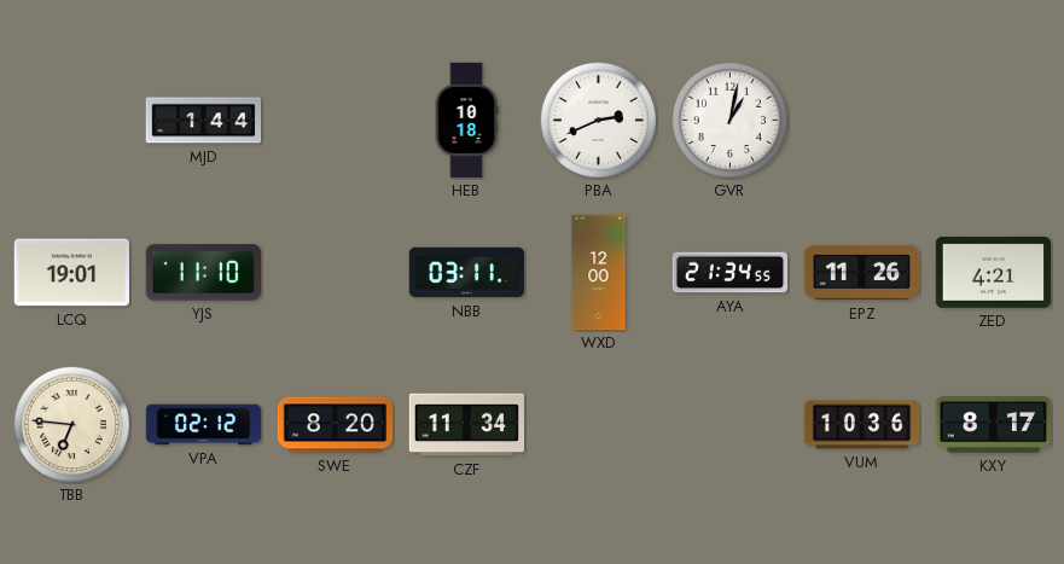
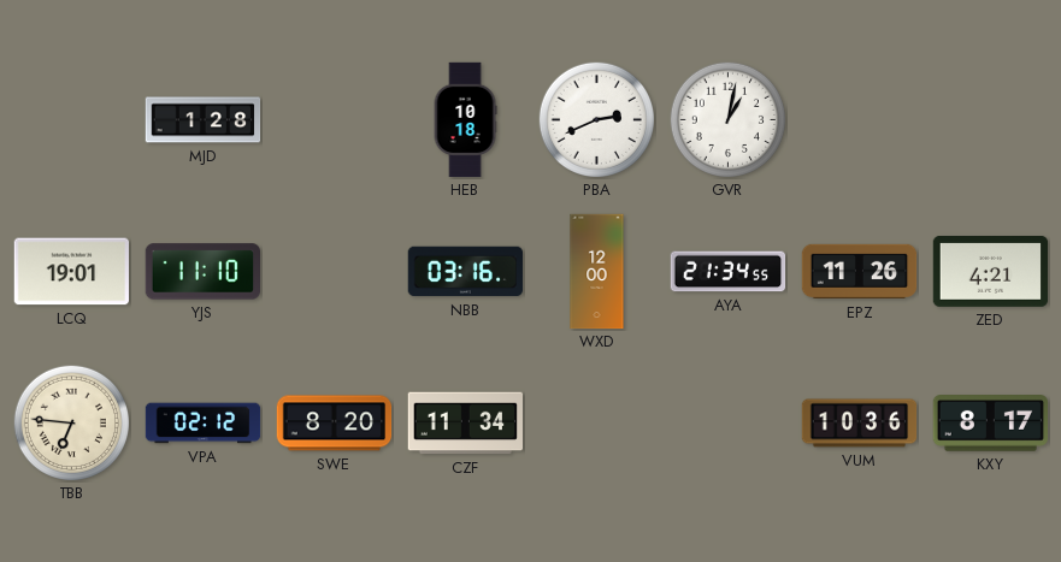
MJD: 1:44 -> 1:28
NBB: 03:11 -> 03:16
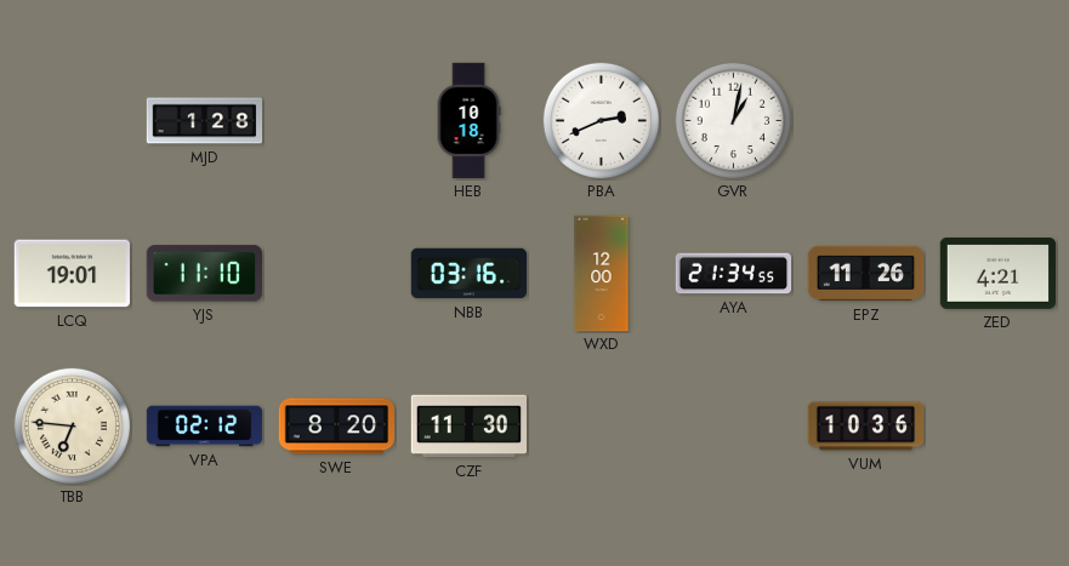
CZF: 11:34 -> 11:30
KXY: 8:17 -> none
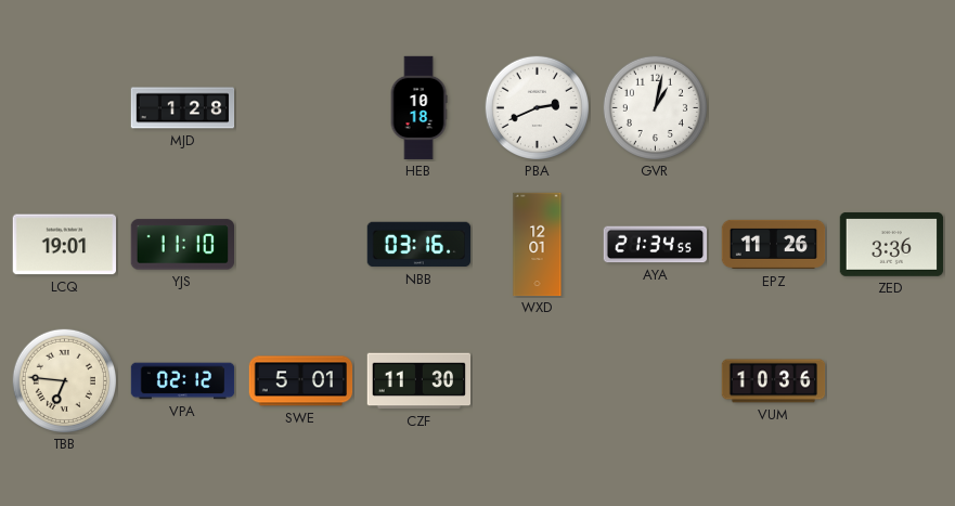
WXD: 12:00 -> 12:01
ZED: 4:21 -> 3:36
SWE: 8:20 -> 5:01
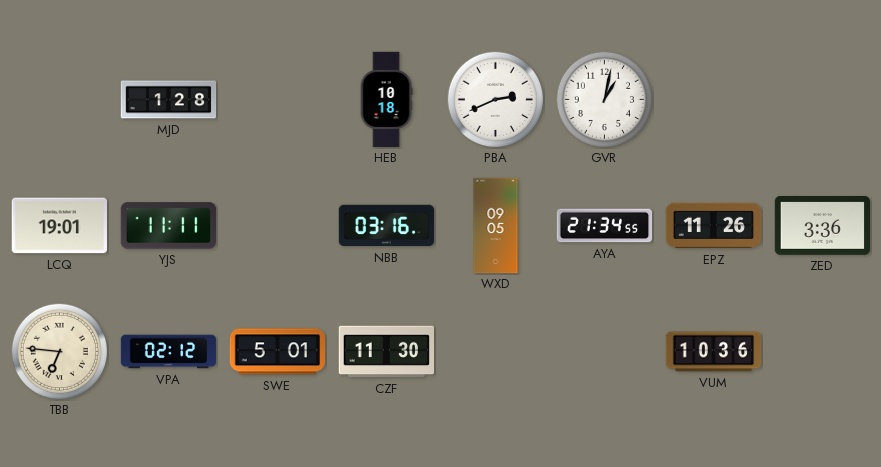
YJS: 11:10 -> 11:11
WXD: 12:01 -> 09:05
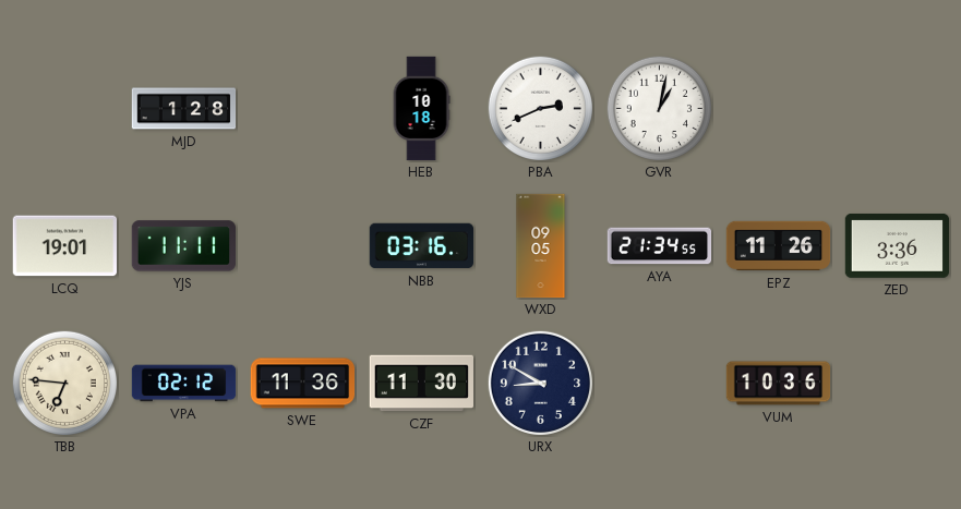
SWE: 5:01 -> 11:36
URX: none -> 8:50
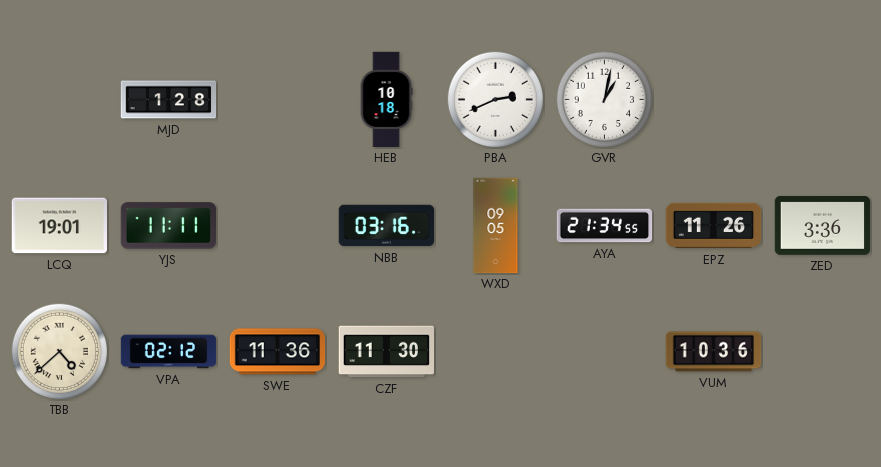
TBB: 6:46 -> 4:38
URX: 8:50 -> none
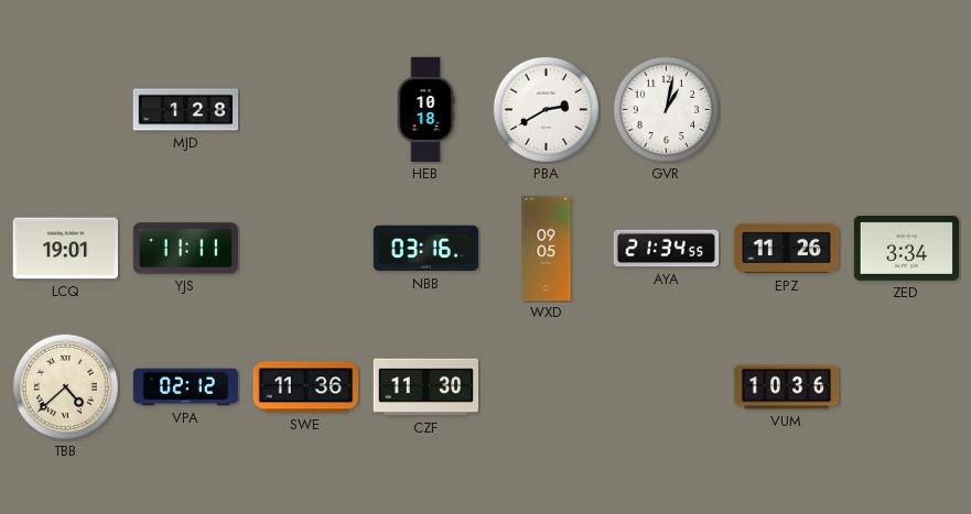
PBA: 2:41 -> 2:40
ZED: 3:36 -> 3:34
